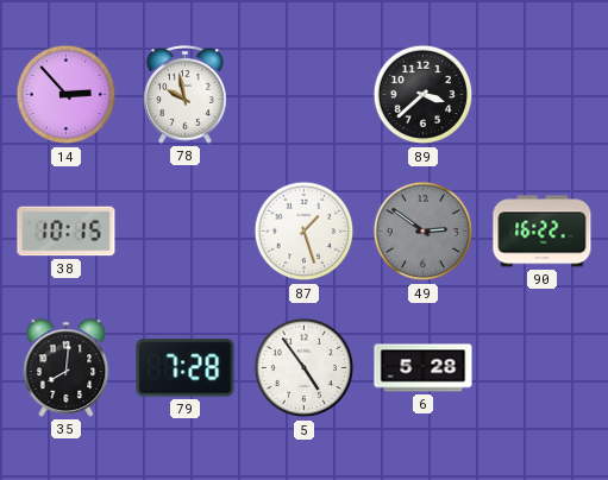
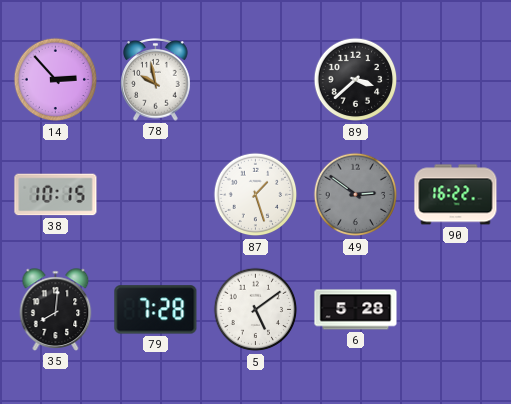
5: 4:54 -> 5:09
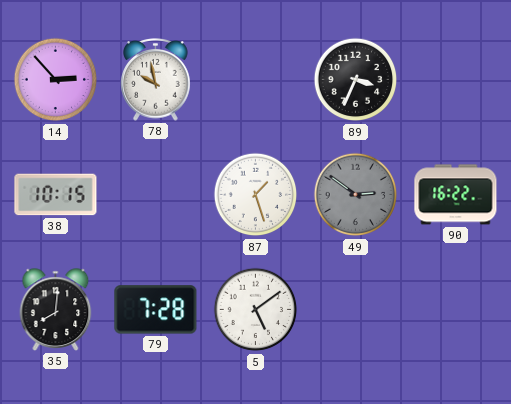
89: 3:38 -> 3:34
6: 5:28 -> none
